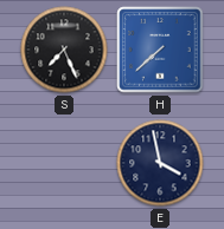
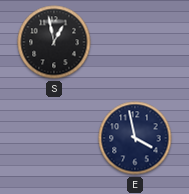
S: 7:26 -> 12:58
H: 7:38 -> none
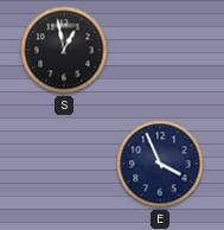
E: 3:58 -> 3:56
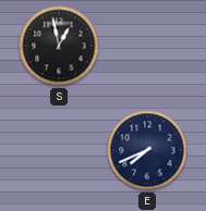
E: 3:56 -> 7:41
